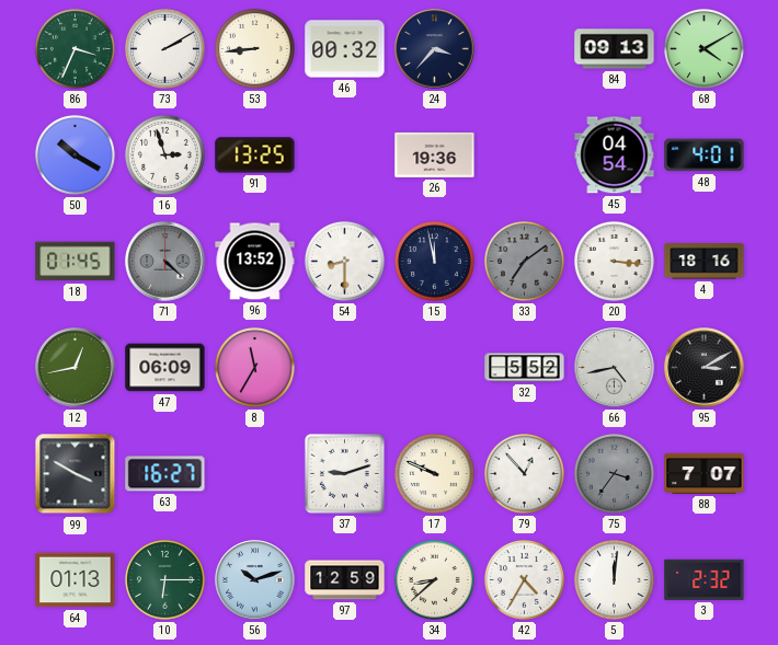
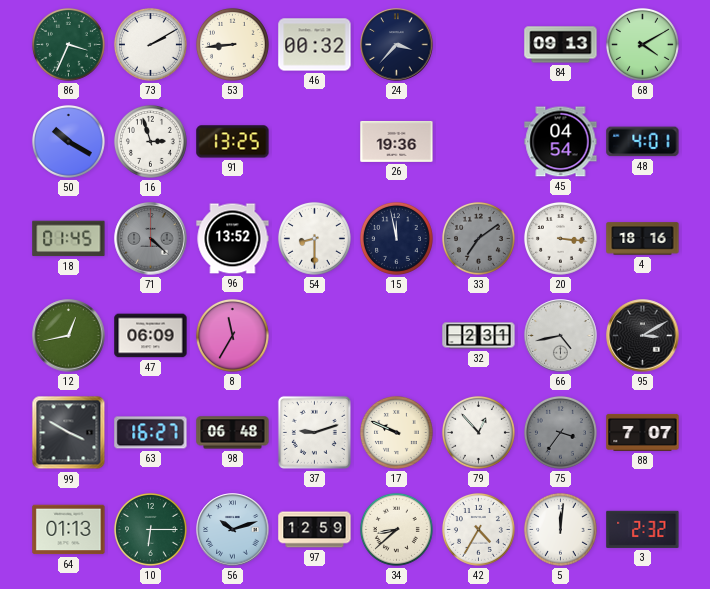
32: 5:52 -> 2:31
98: none -> 06:48
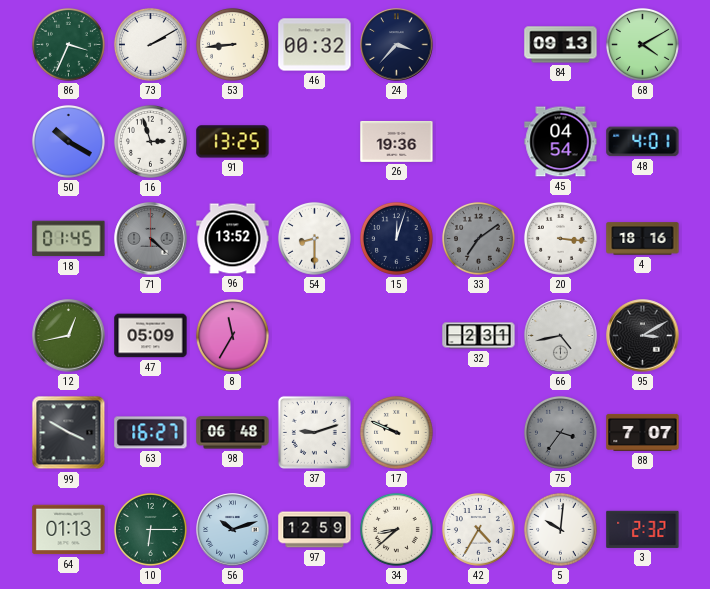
15: 11:58 -> 12:03
47: 06:09 -> 05:09
79: 12:53 -> none
5: 12:01 -> 10:01
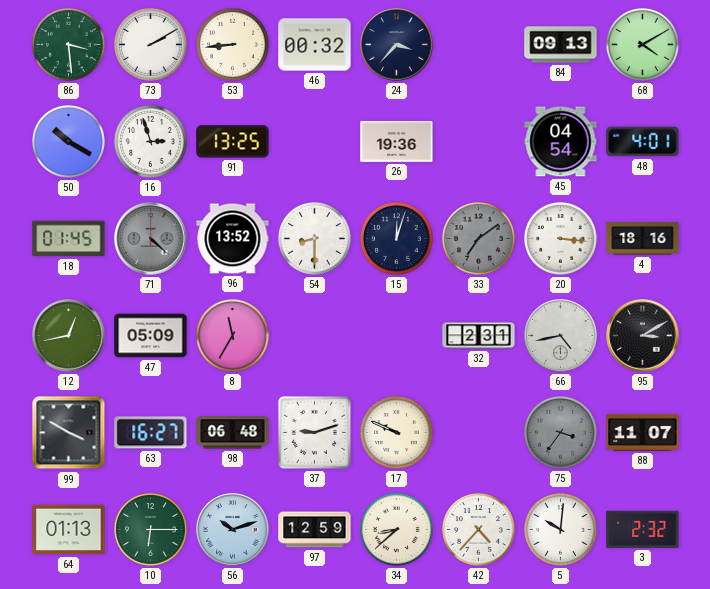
86: 3:34 -> 3:29
88: 7:07 -> 11:07
42: 4:35 -> 4:37
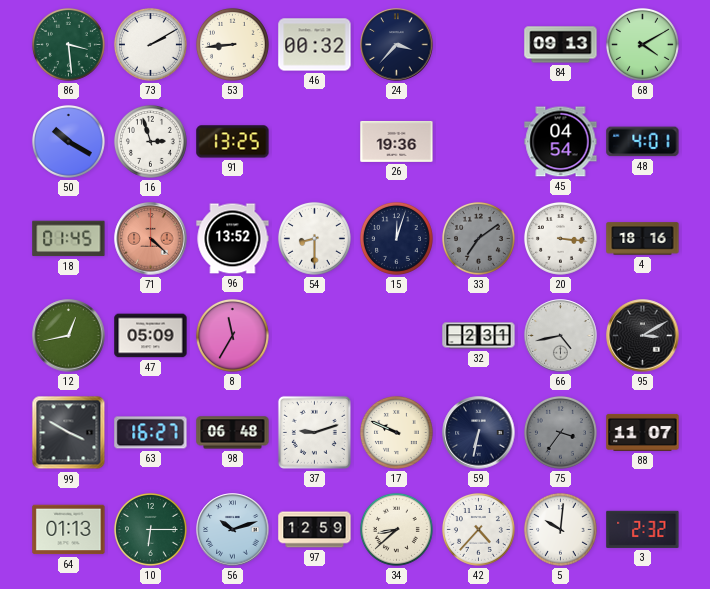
71 dial: grey -> salmon
59: none -> 6:32
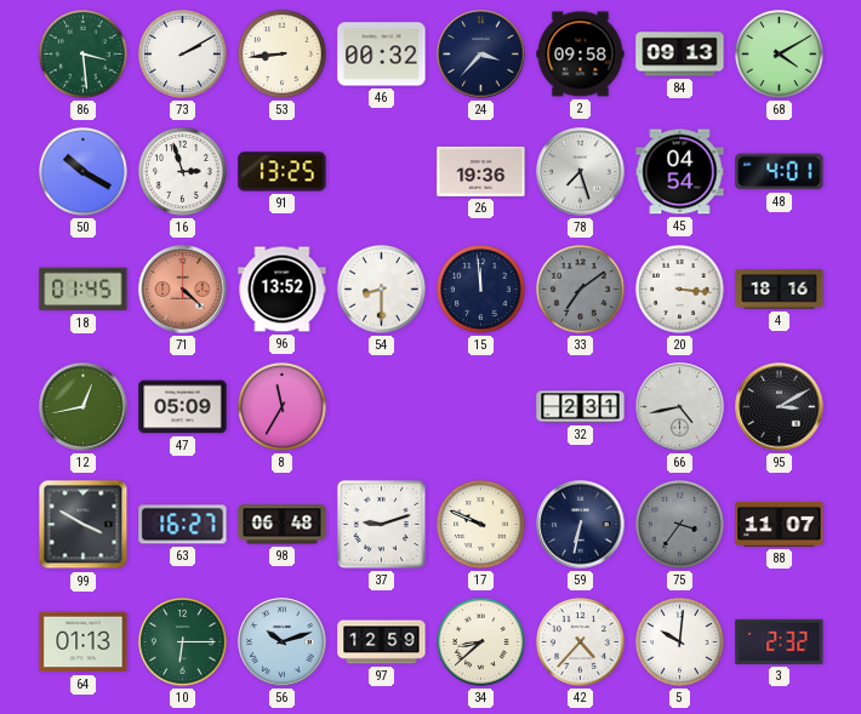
2: none -> 09:58
78: none -> 7:27
15: 12:03 -> 11:59
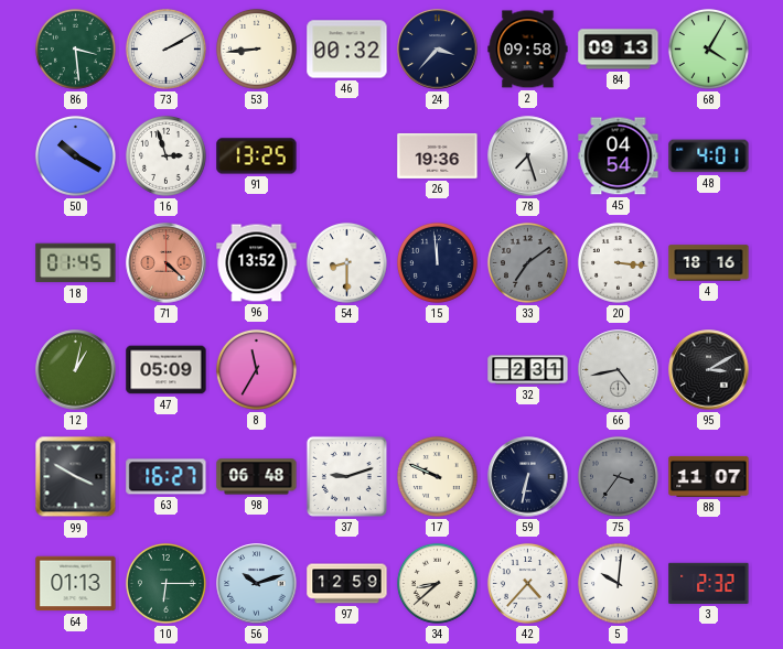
68: 4:10 -> 4:05
12: 12:43 -> 1:02
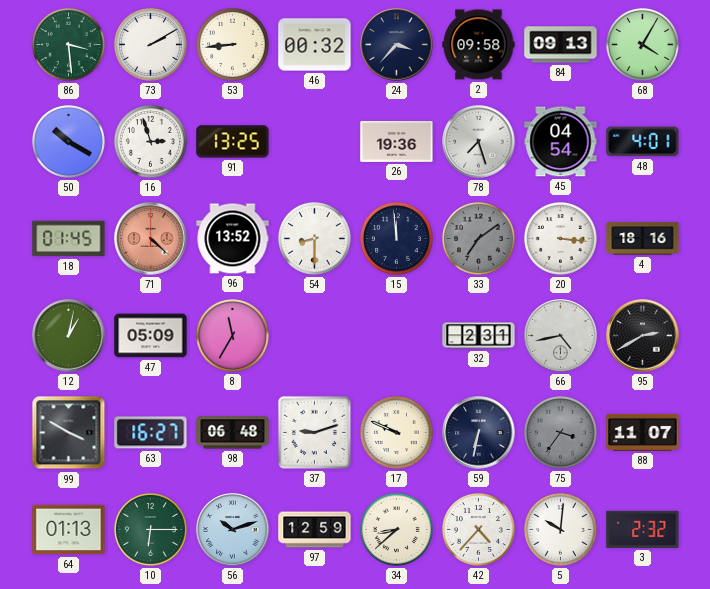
95: 3:10 -> 2:40
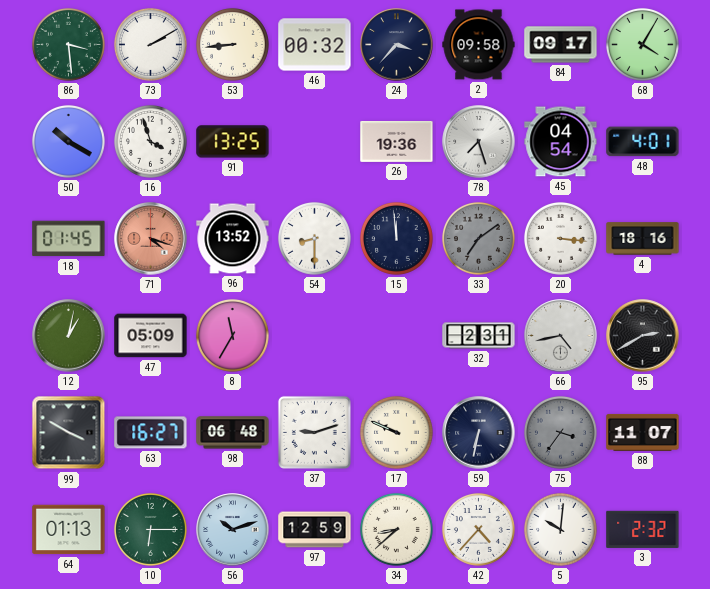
84: 09:13 -> 09:17
16: 2:57 -> 3:57
71: 4:22 -> 4:18
